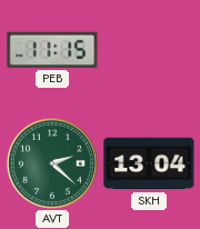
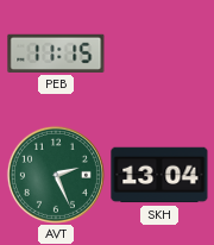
AVT: 2:22 -> 2:26
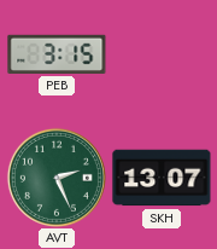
PEB: 11:15 -> 3:15
SKH: 13:04 -> 13:07
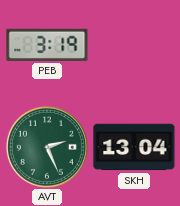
PEB: 3:15 -> 3:19
SKH: 13:07 -> 13:04
